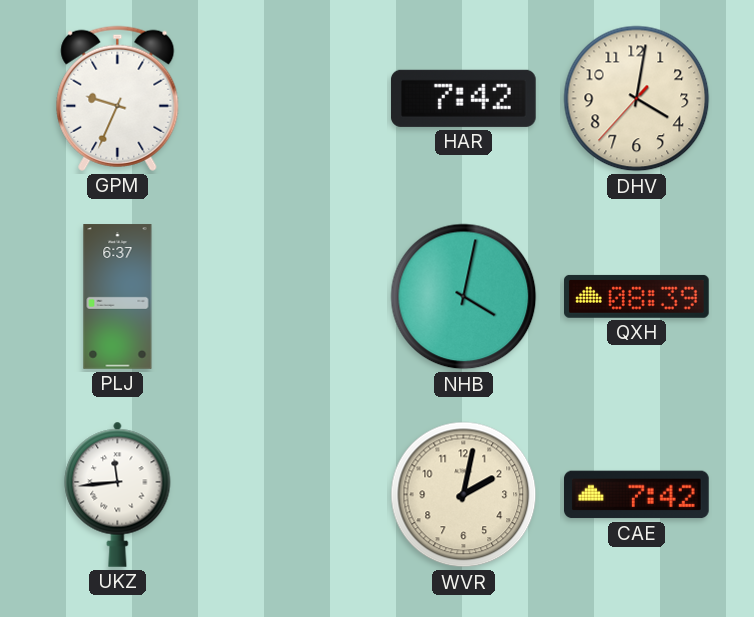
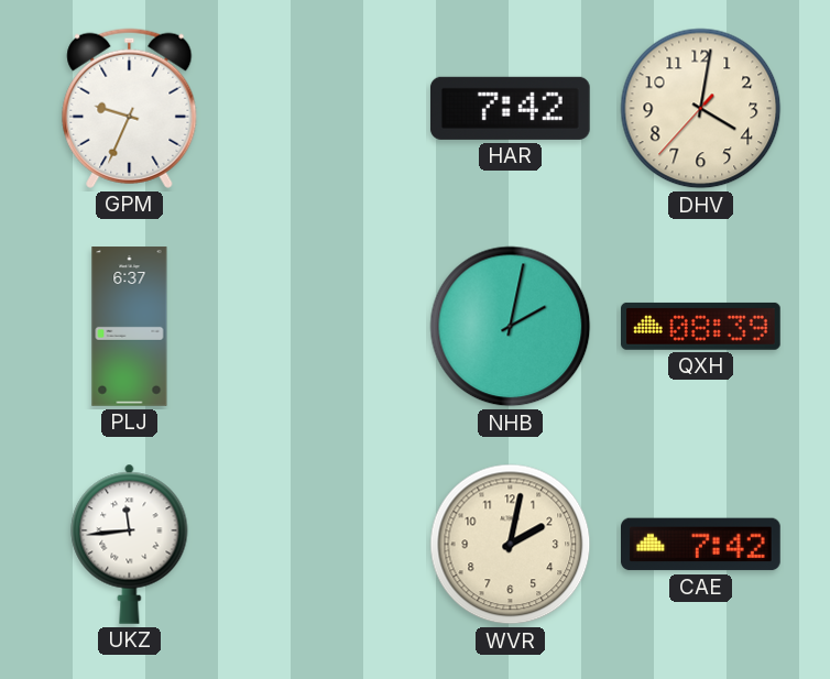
NHB: 4:02 -> 2:02
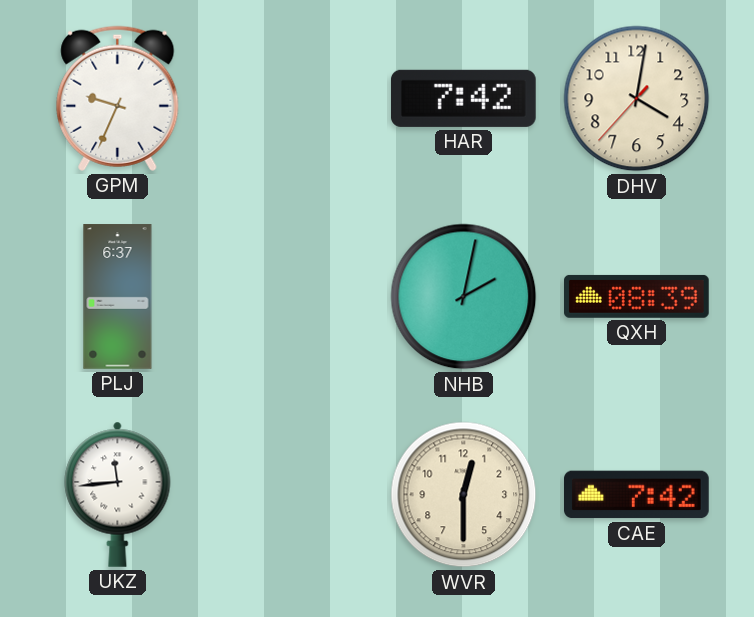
WVR: 2:02 -> 12:30
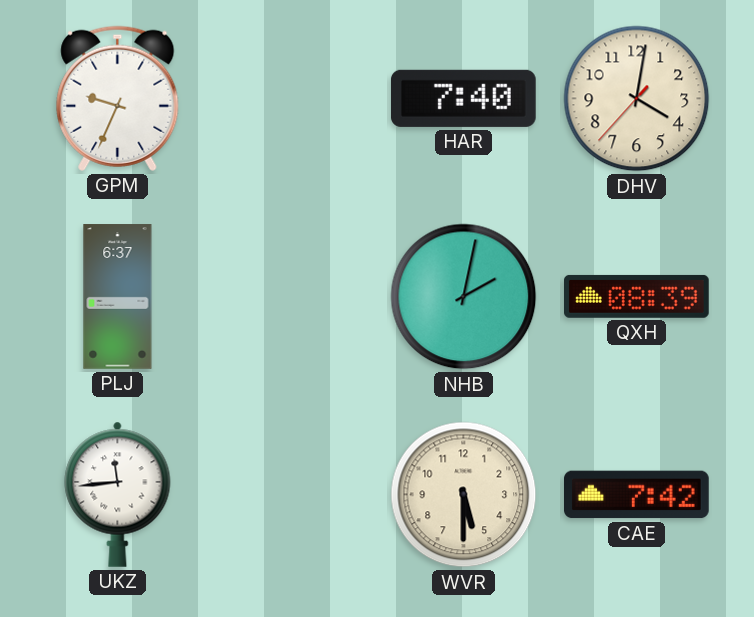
HAR: 7:42 -> 7:40
WVR: 12:30 -> 5:30
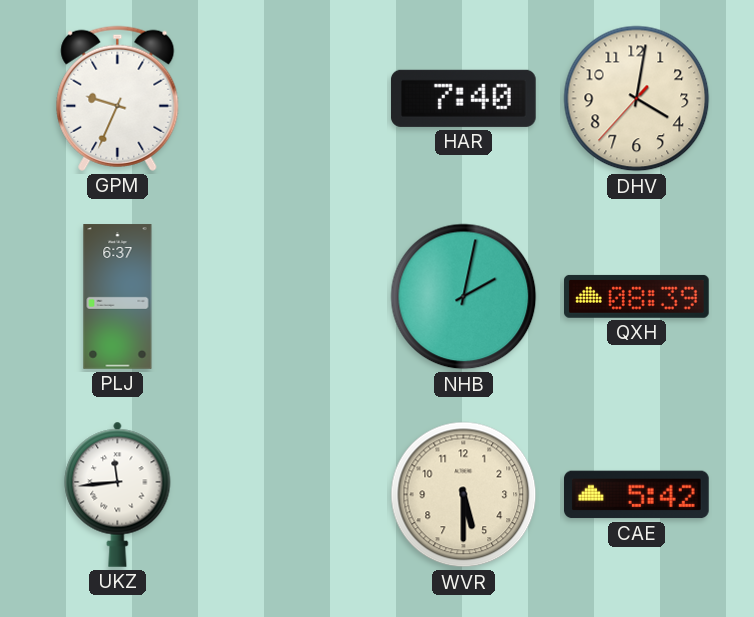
CAE: 7:42 -> 5:42
